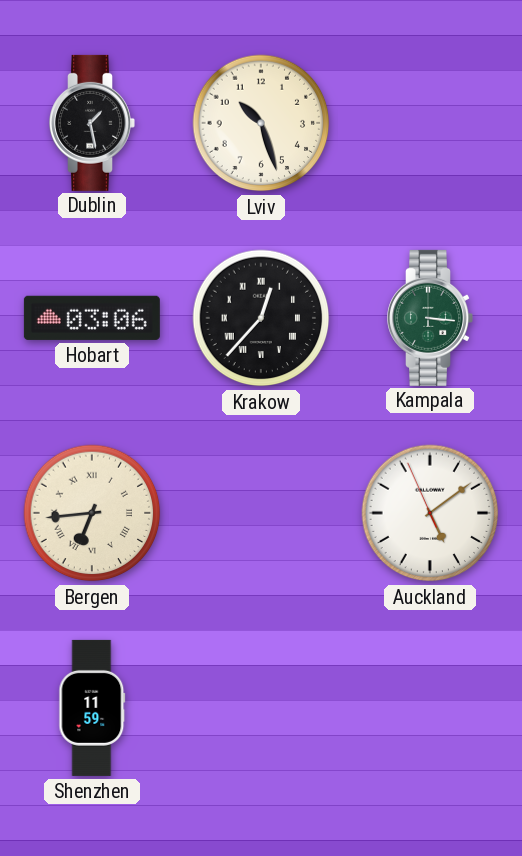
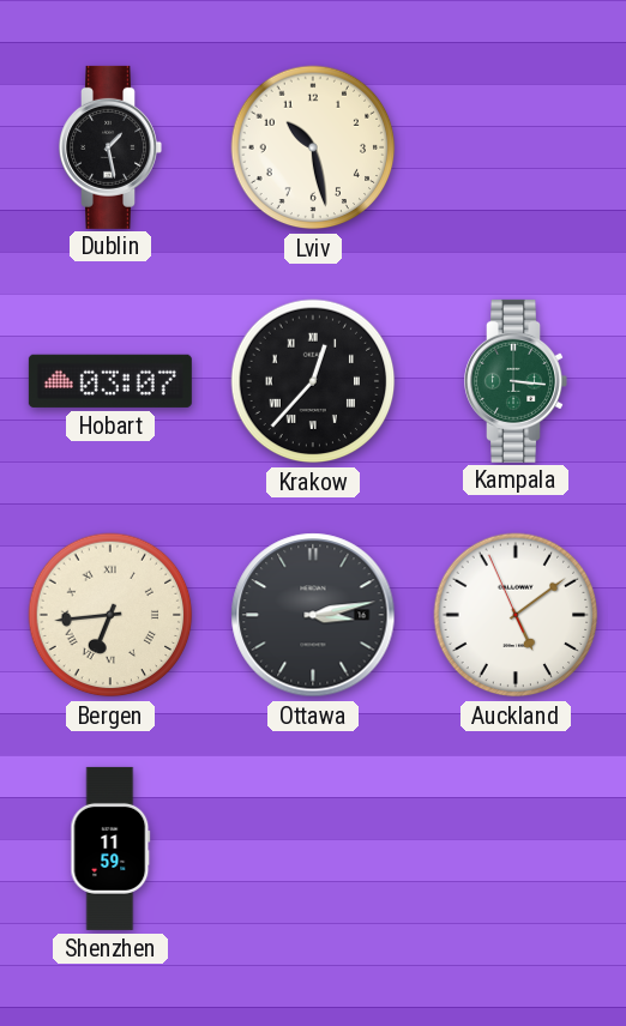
Lviv: 10:27 -> 10:28
Hobart: 03:06 -> 03:07
Ottawa: none -> 3:13
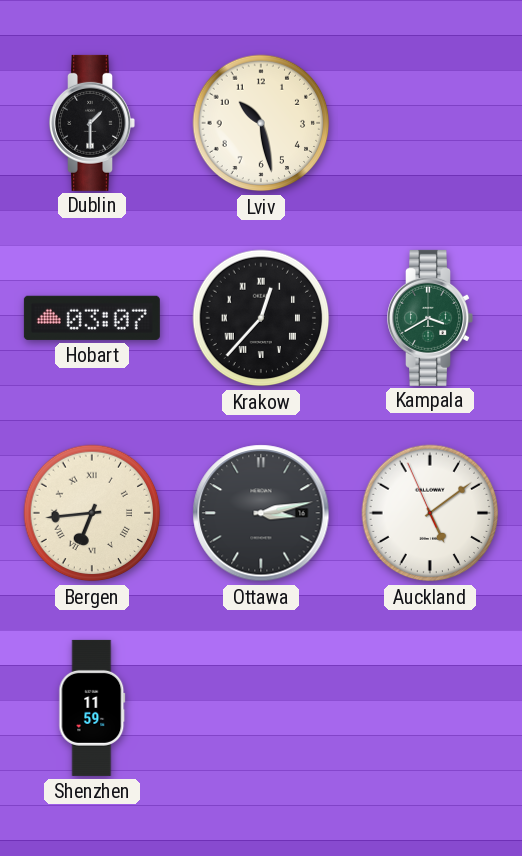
Dublin: 1:28 -> 1:30
Kampala: 3:16 -> 3:40
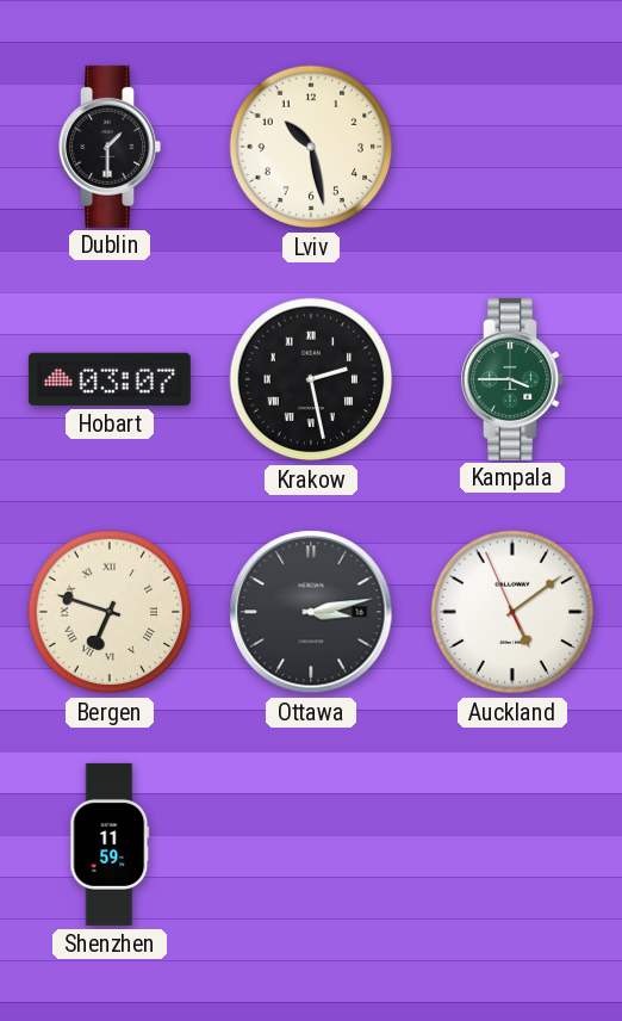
Krakow: 12:37 -> 2:28
Kampala: 3:40 -> 3:45
Bergen: 6:44 -> 6:48
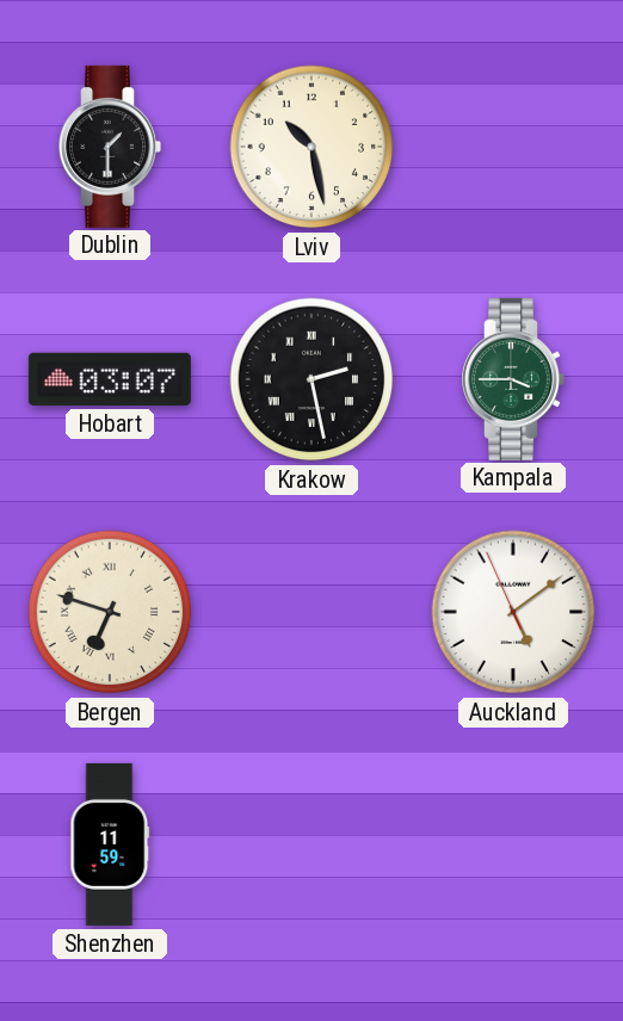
Ottawa: 3:13 -> none
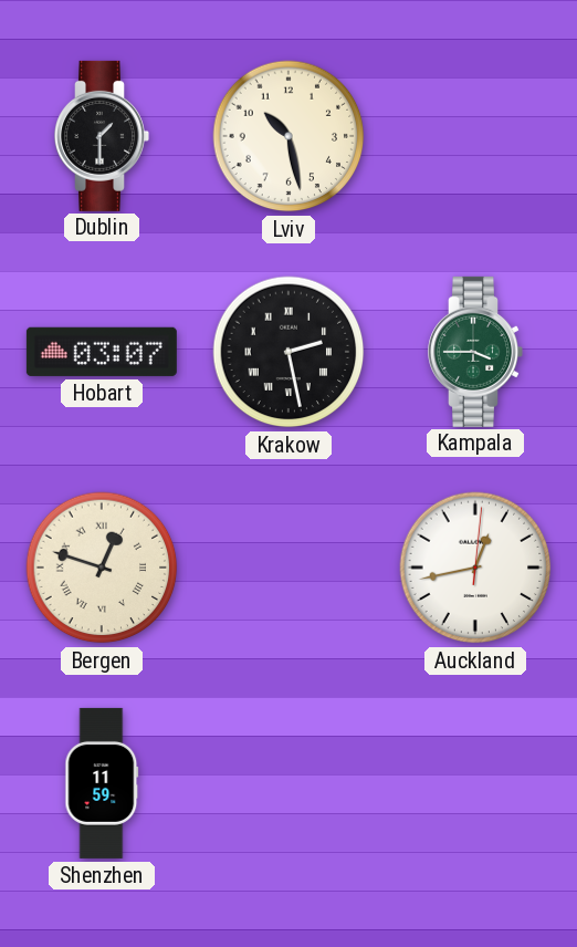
Bergen: 6:48 -> 12:48
Auckland: 5:08 -> 12:43
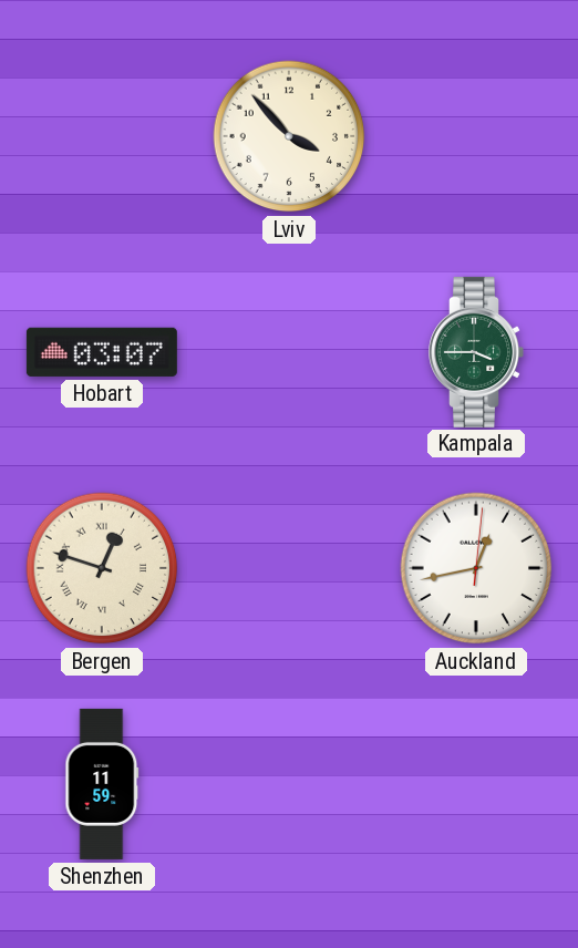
Dublin: 1:30 -> none
Lviv: 10:28 -> 3:53
Krakow: 2:28 -> none
